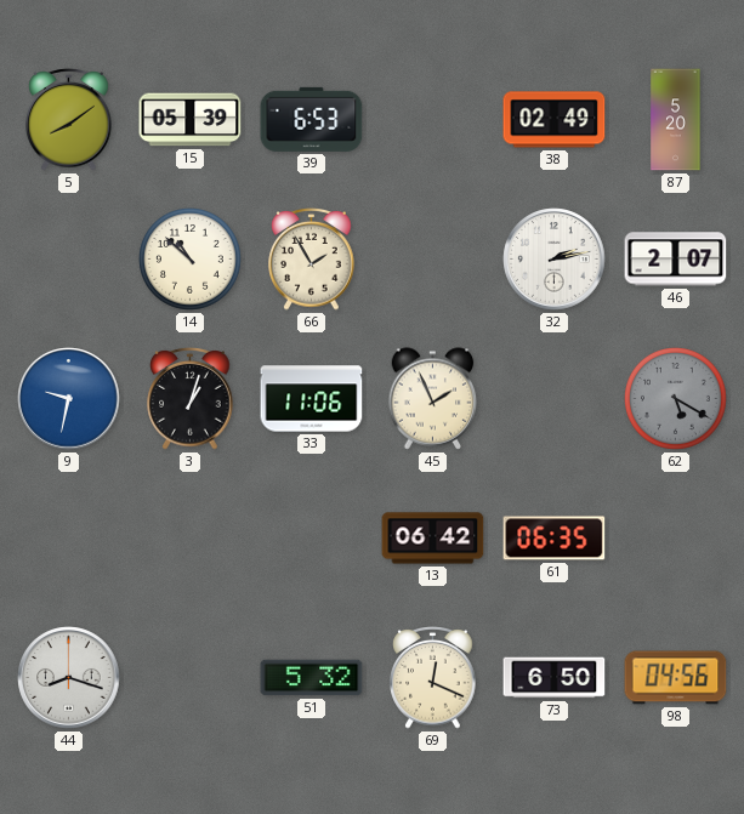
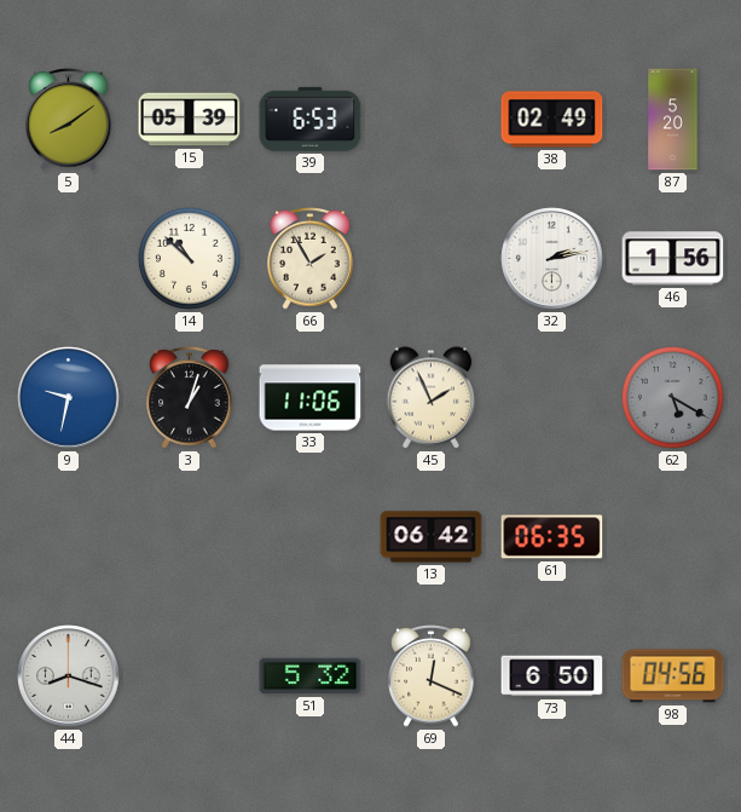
46: 2:07 -> 1:56
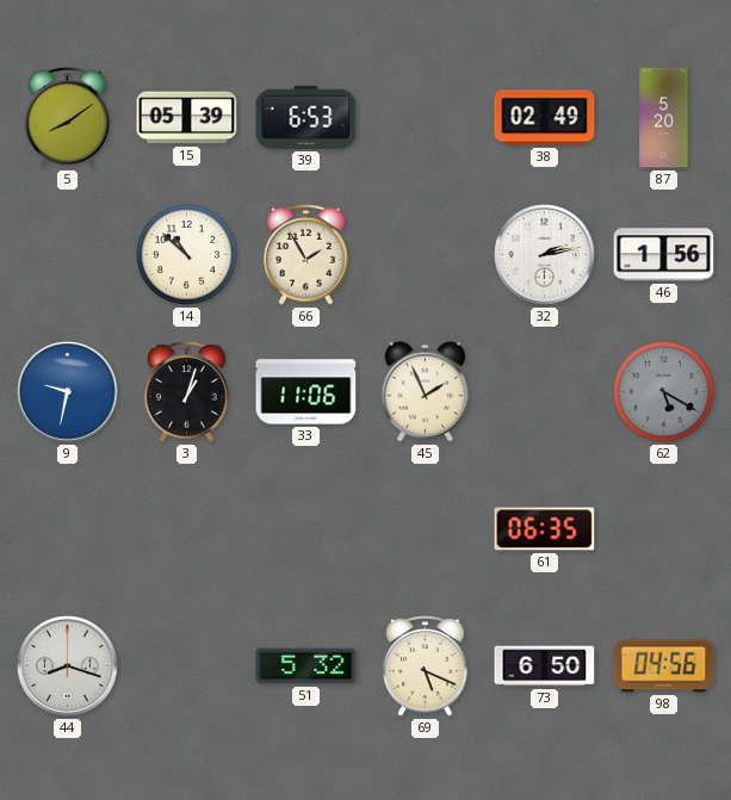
13: 06:42 -> none
69: 12:19 -> 5:19
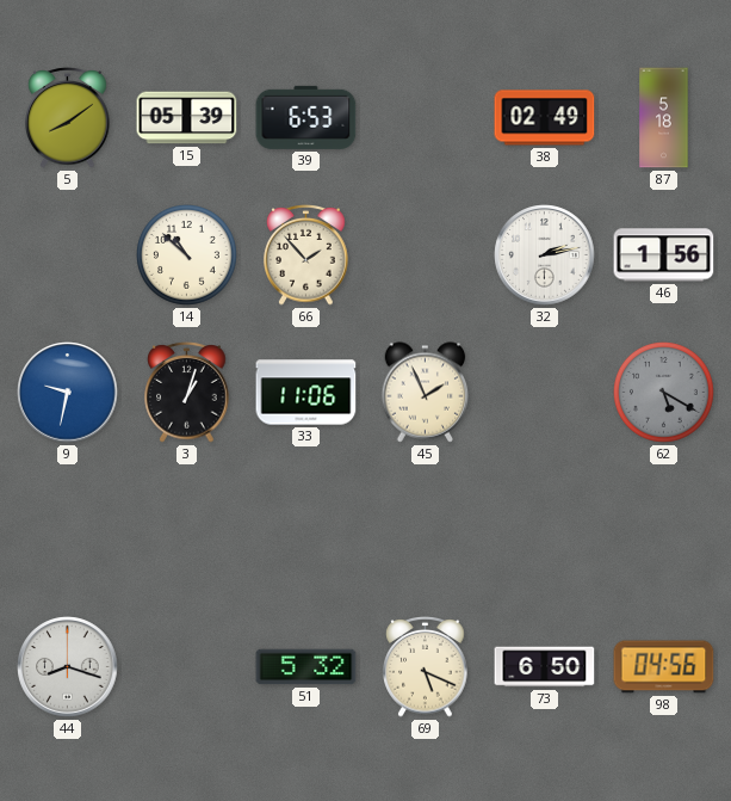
87: 5:20 -> 5:18
66: 1:55 -> 1:53
61: 06:35 -> none
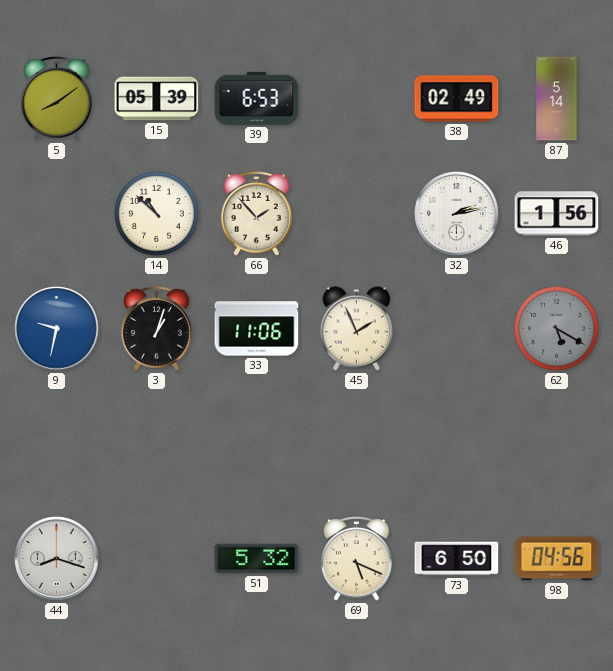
87: 5:18 -> 5:14
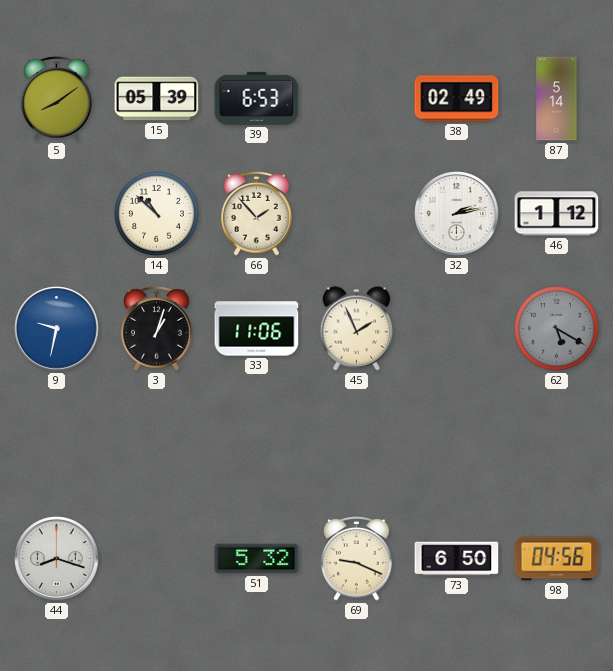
46: 1:56 -> 1:12
69: 5:19 -> 9:19
